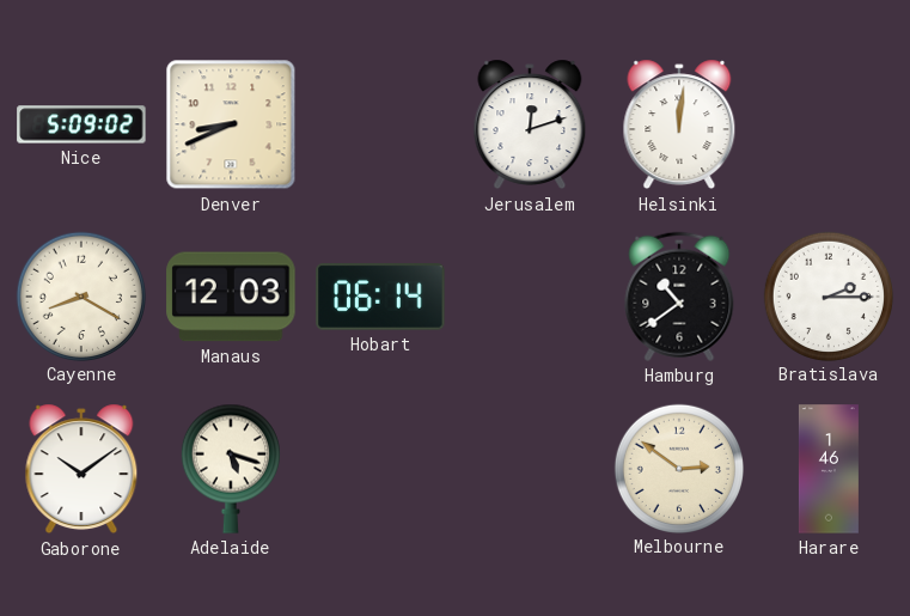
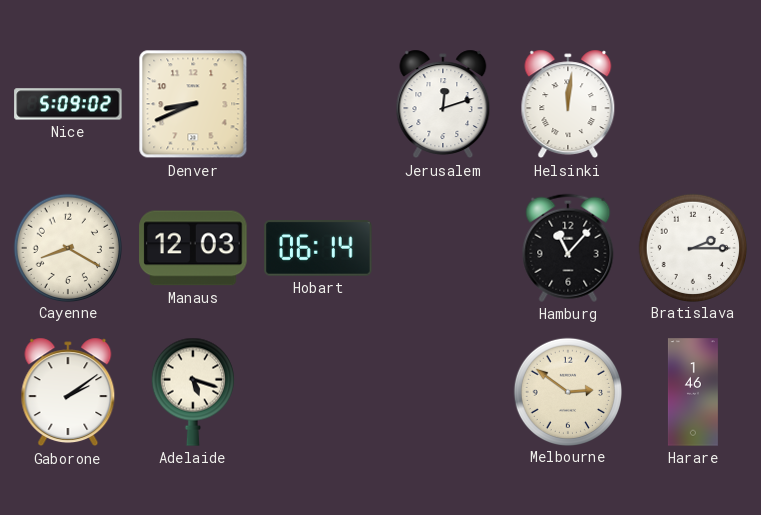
Hamburg: 10:39 -> 11:07
Gaborone: 10:09 -> 2:09
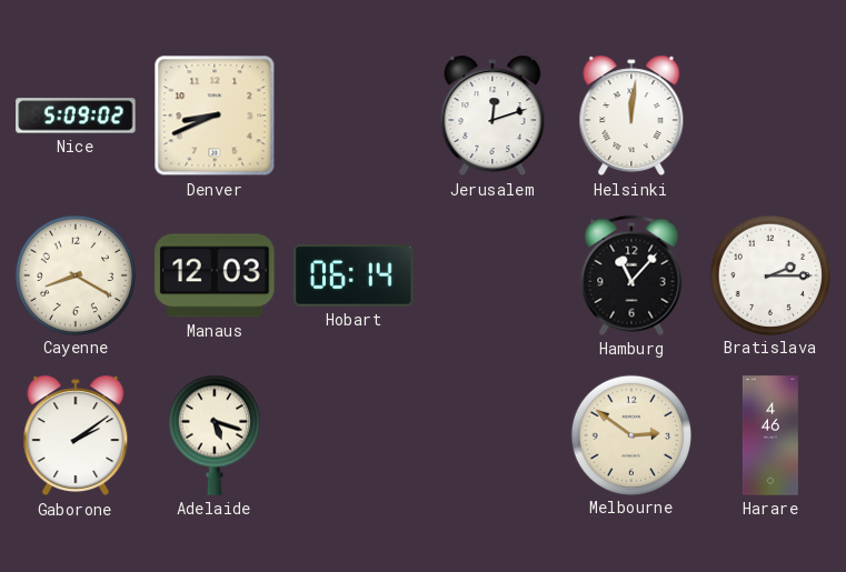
Harare: 1:46 -> 4:46
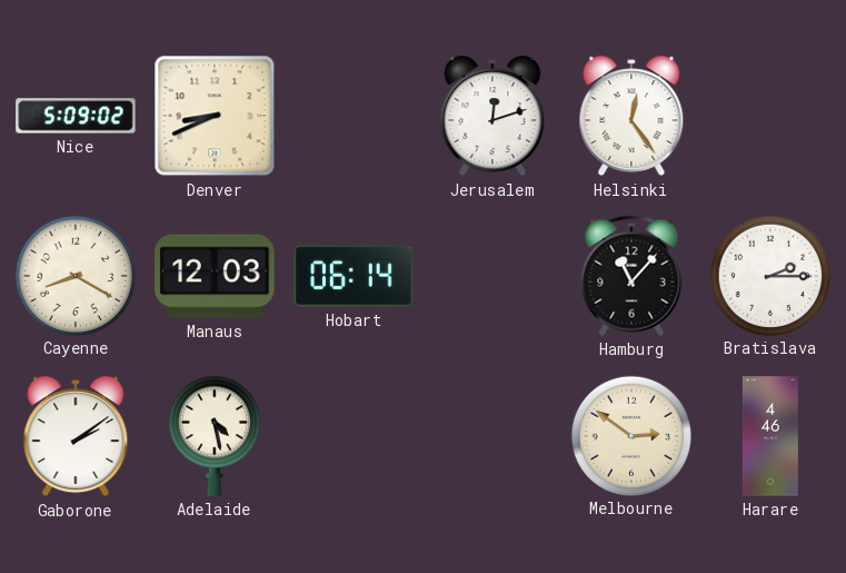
Helsinki: 12:01 -> 12:24
Adelaide: 5:18 -> 4:28
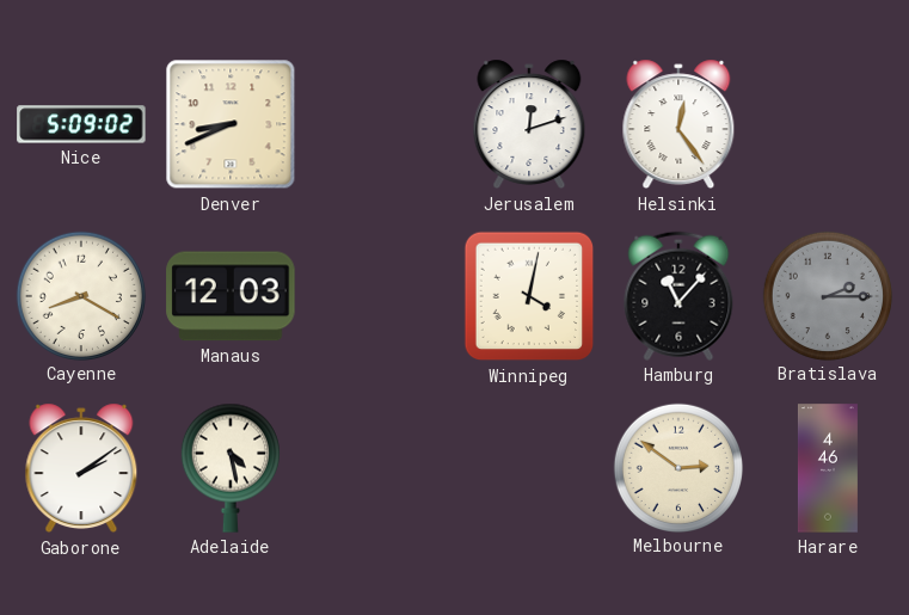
Hobart: 06:14 -> none
Winnipeg: none -> 4:02
Bratislava dial: white -> grey
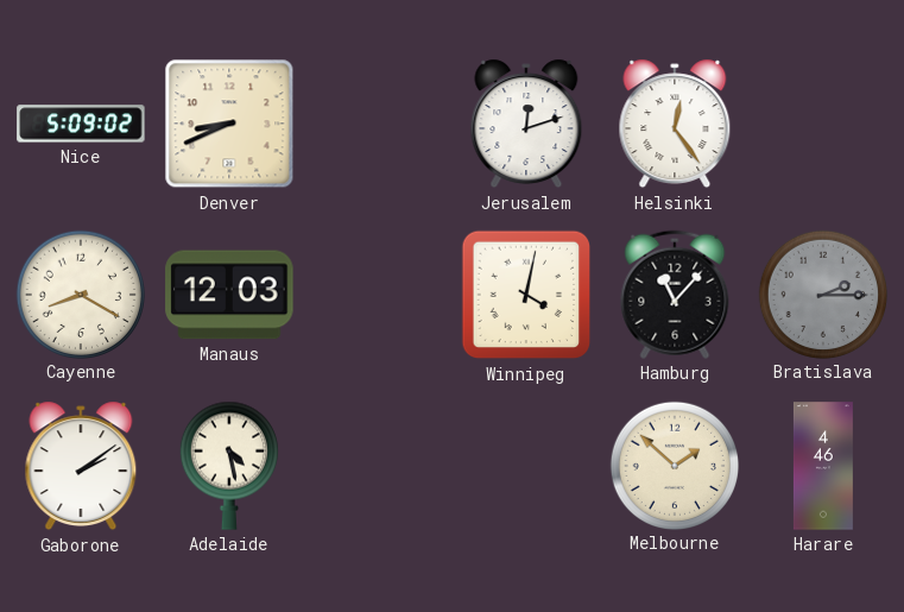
Melbourne: 2:51 -> 1:52
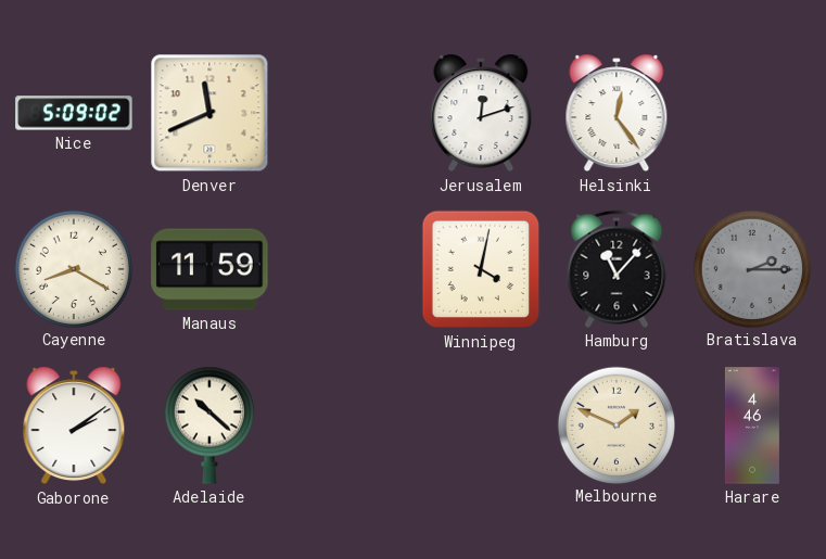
Denver: 8:41 -> 11:41
Manaus: 12:03 -> 11:59
Adelaide: 4:28 -> 10:22
Melbourne: 1:52 -> 1:49
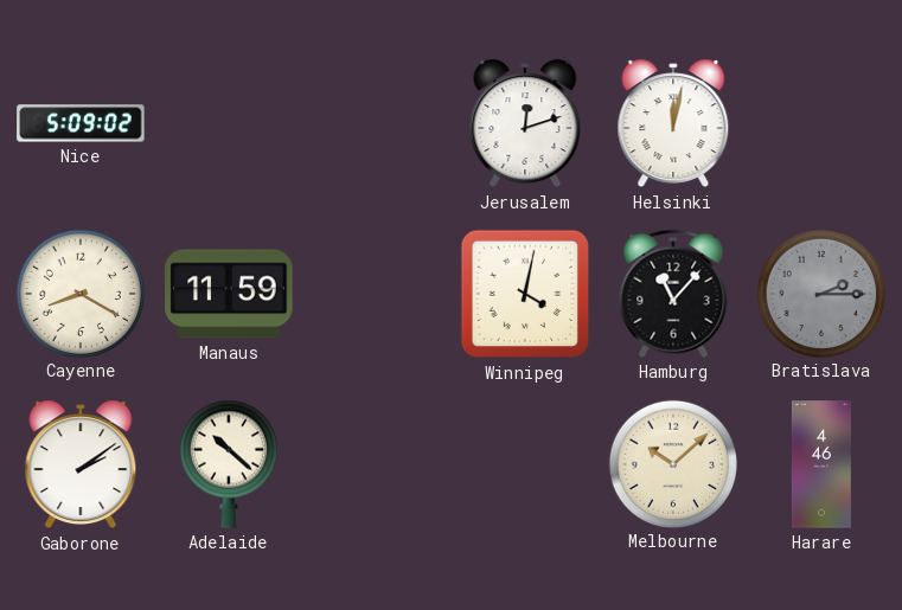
Denver: 11:41 -> none
Helsinki: 12:24 -> 12:02
Melbourne: 1:49 -> 10:08
